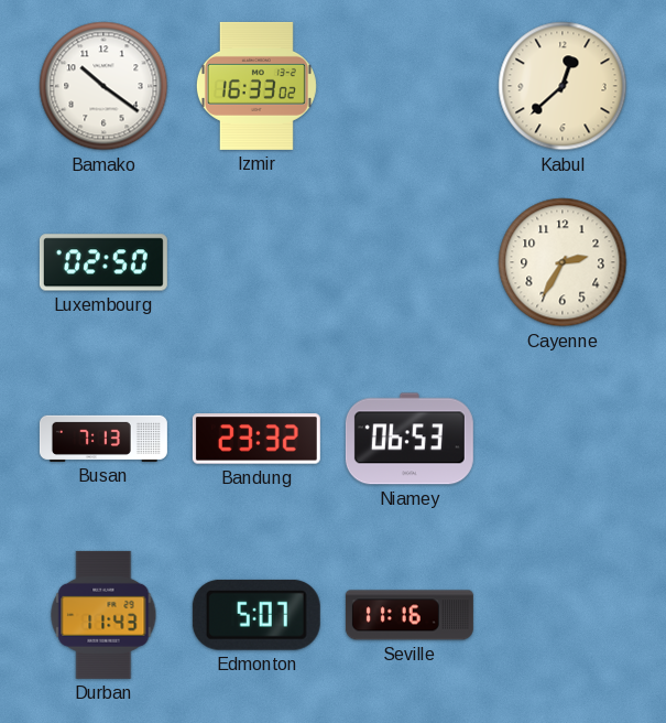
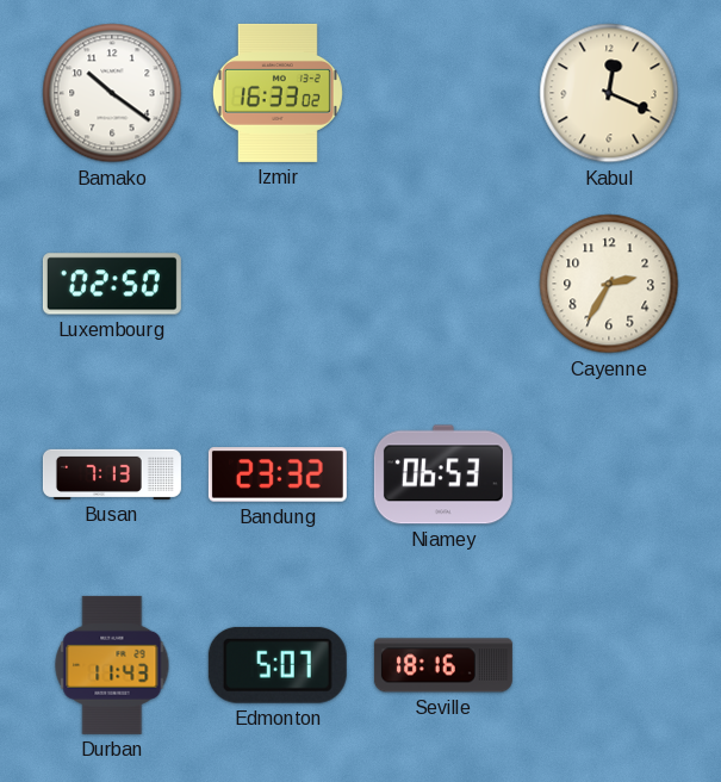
Kabul: 12:38 -> 12:19
Seville: 11:16 -> 18:16
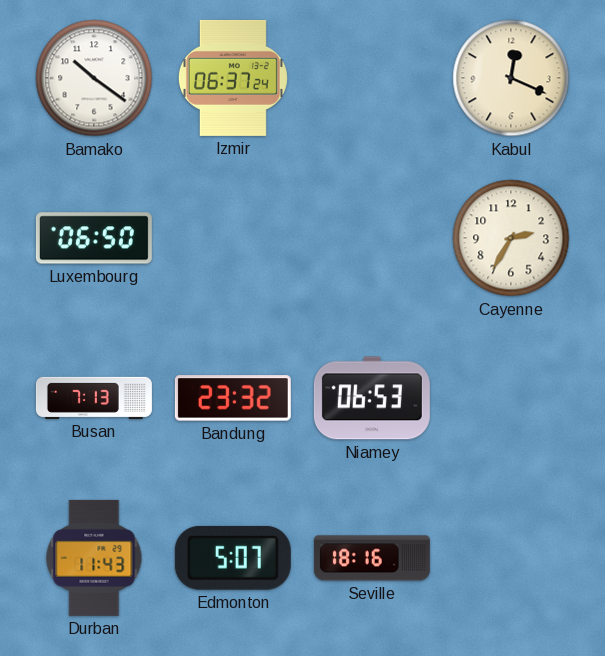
Izmir: 16:33 -> 06:37
Luxembourg: 02:50 -> 06:50
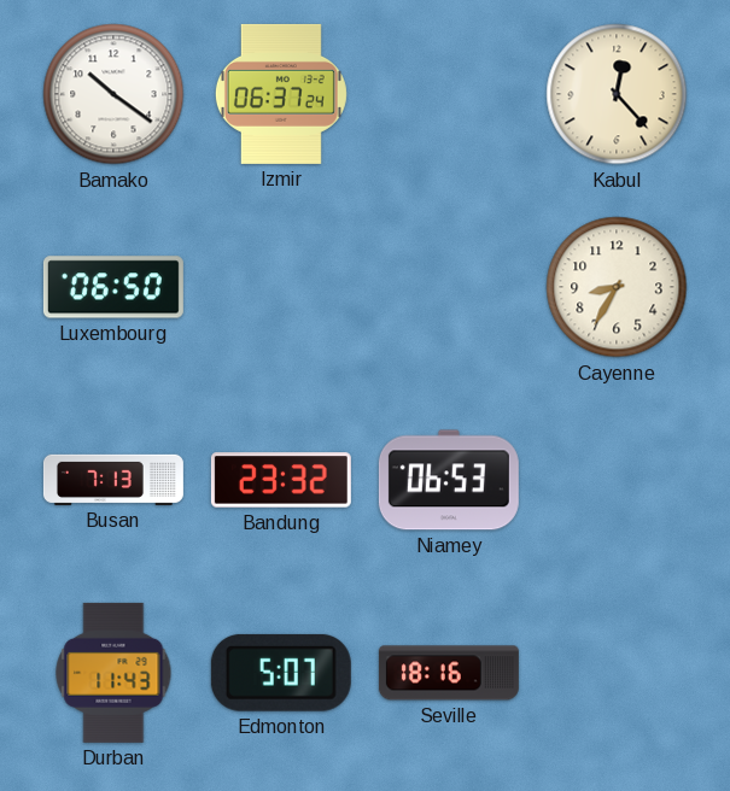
Kabul: 12:19 -> 12:23
Cayenne: 2:35 -> 8:35
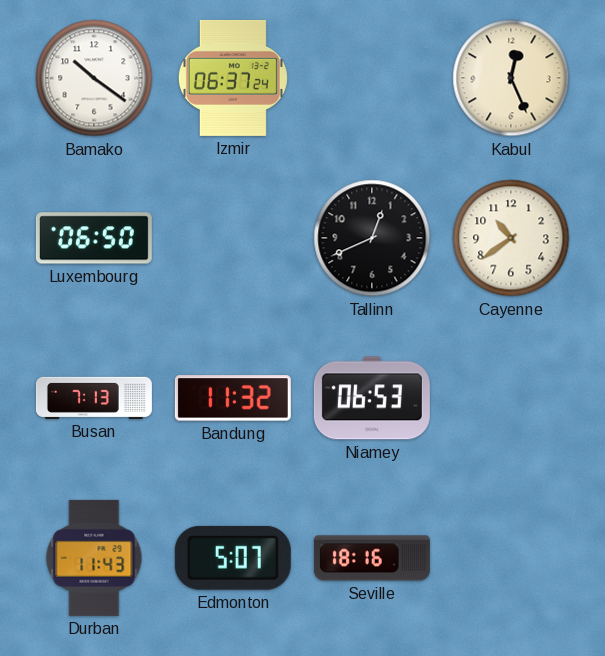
Kabul: 12:23 -> 12:26
Tallinn: none -> 12:41
Cayenne: 8:35 -> 10:39
Bandung: 23:32 -> 11:32
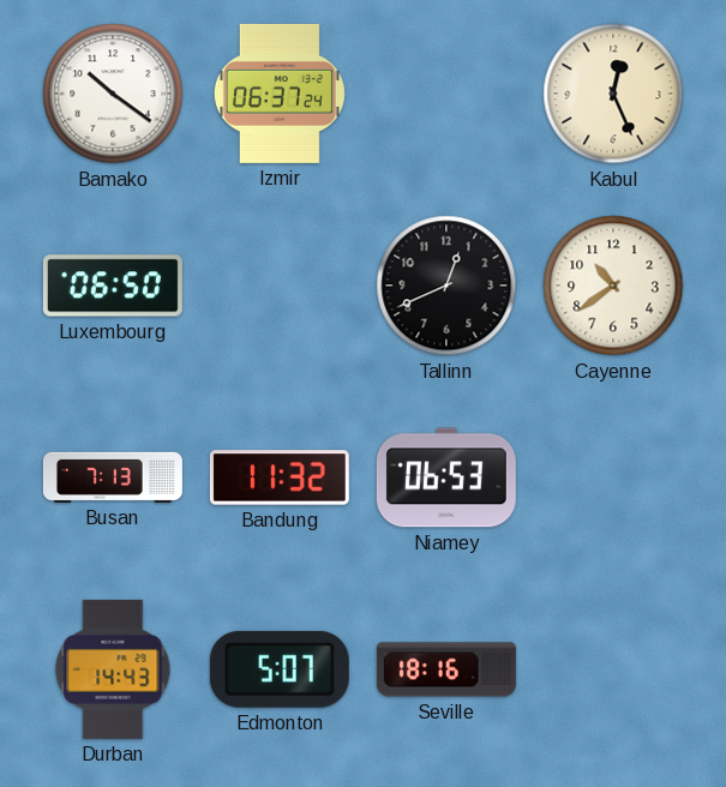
Durban: 11:43 -> 14:43
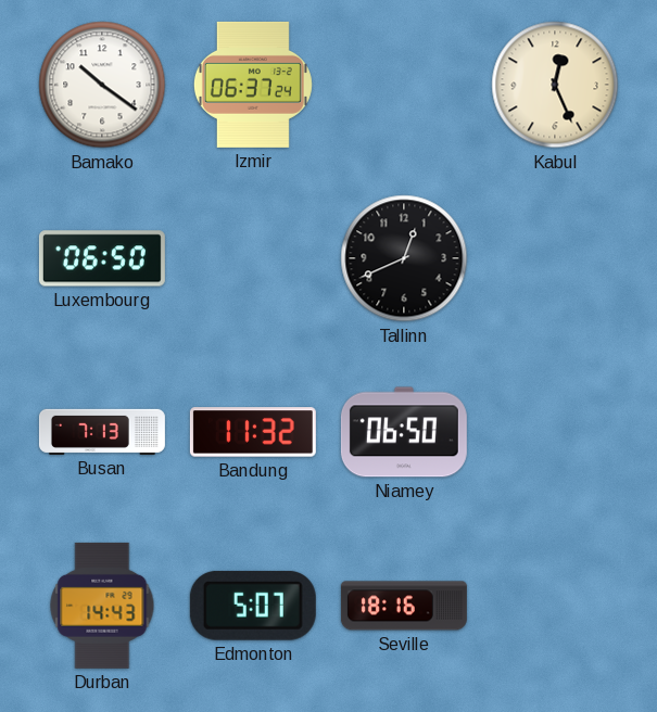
Cayenne: 10:39 -> none
Niamey: 06:53 -> 06:50
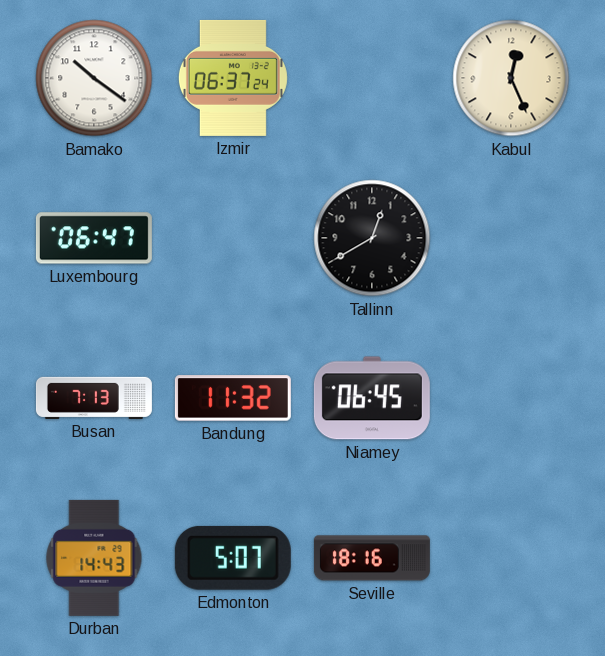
Luxembourg: 06:50 -> 06:47
Tallinn: 12:41 -> 12:40
Niamey: 06:50 -> 06:45
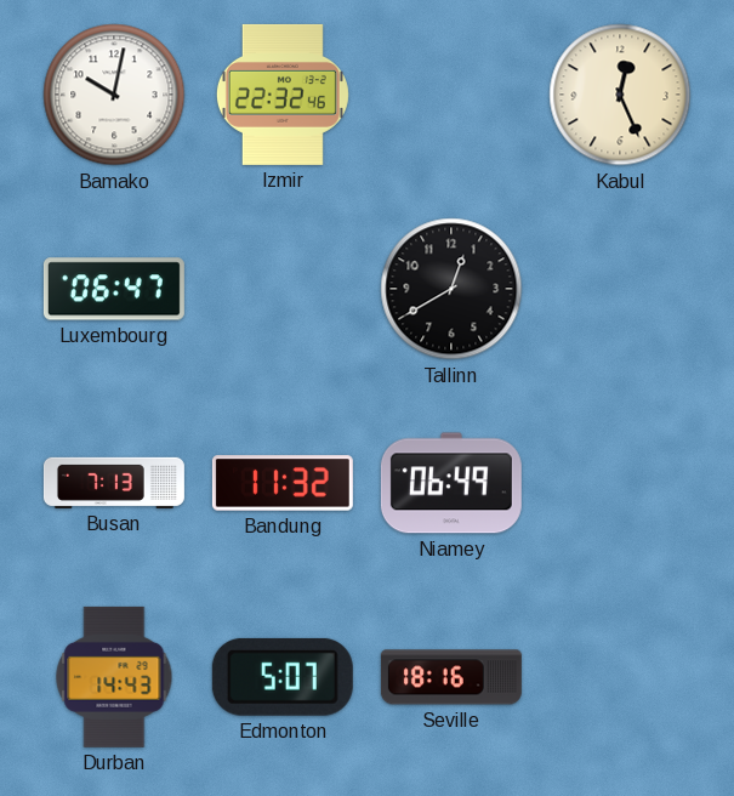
Bamako: 10:21 -> 10:02
Izmir: 06:37 -> 22:32
Niamey: 06:45 -> 06:49
